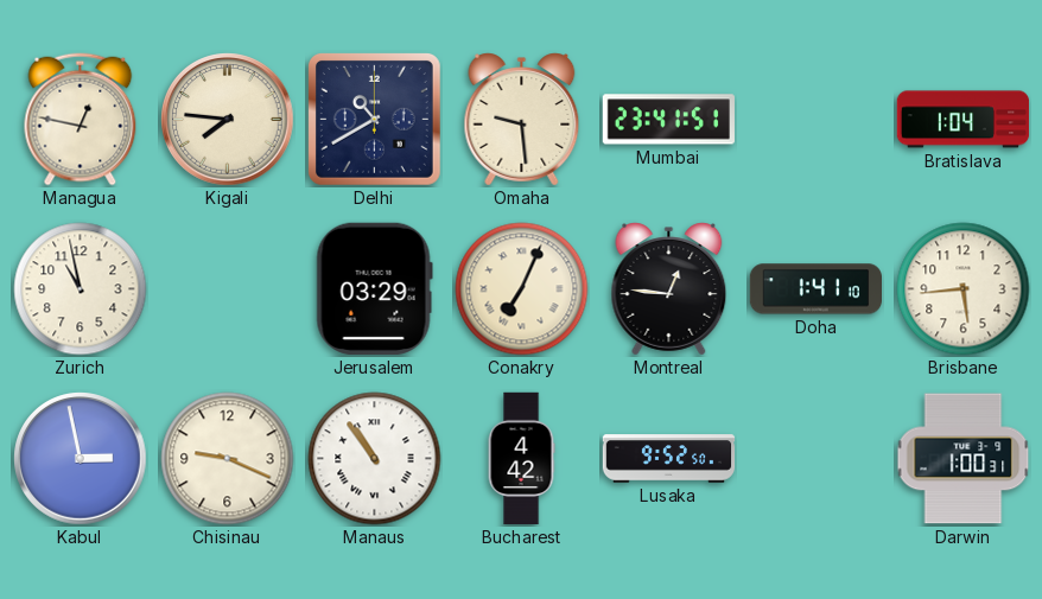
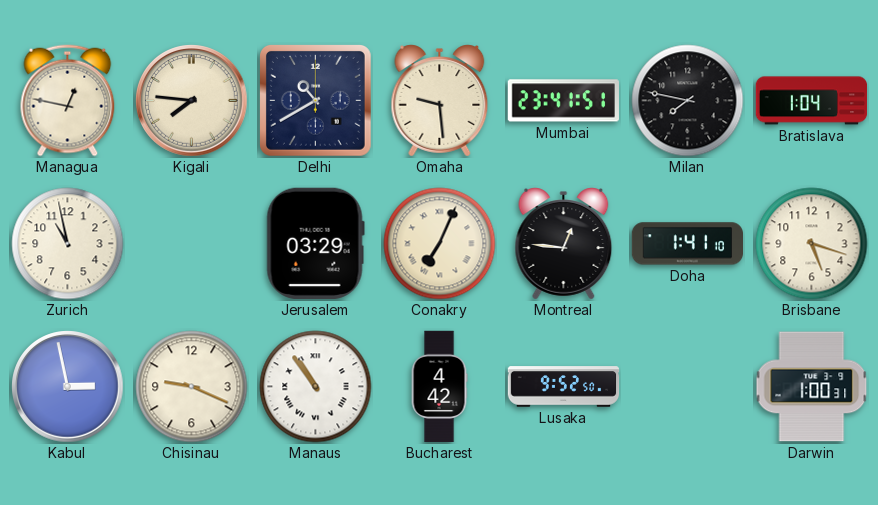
Milan: none -> 7:47
Brisbane: 5:44 -> 5:18
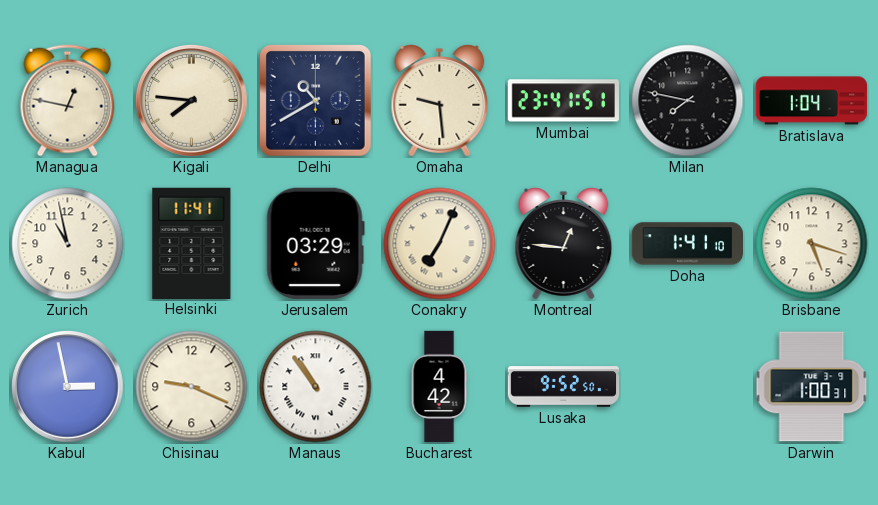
Helsinki: none -> 11:41
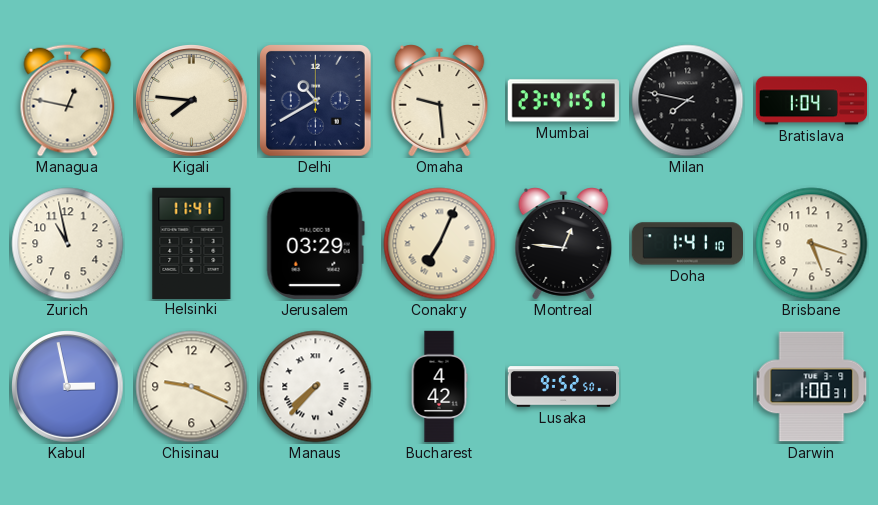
Manaus: 10:54 -> 7:37
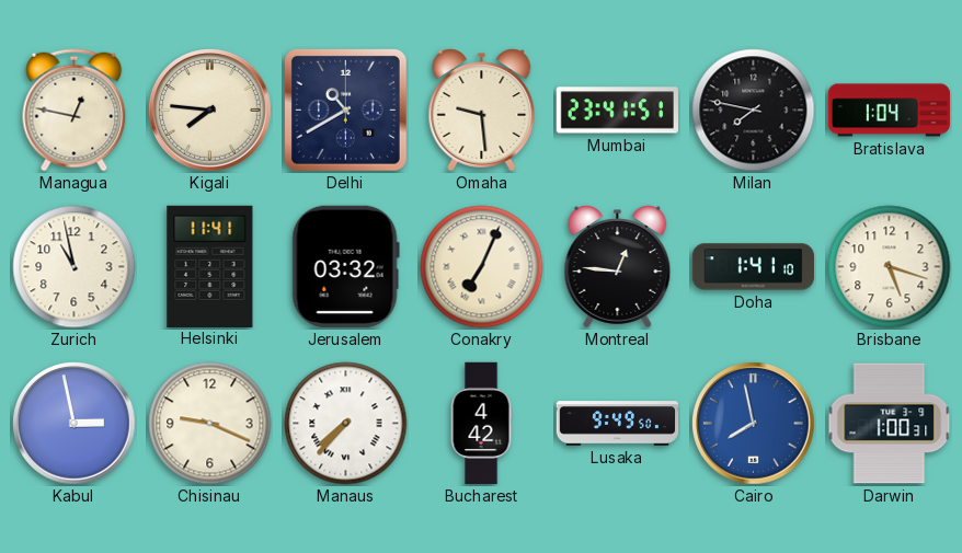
Jerusalem: 03:29 -> 03:32
Lusaka: 9:52 -> 9:49
Cairo: none -> 7:58
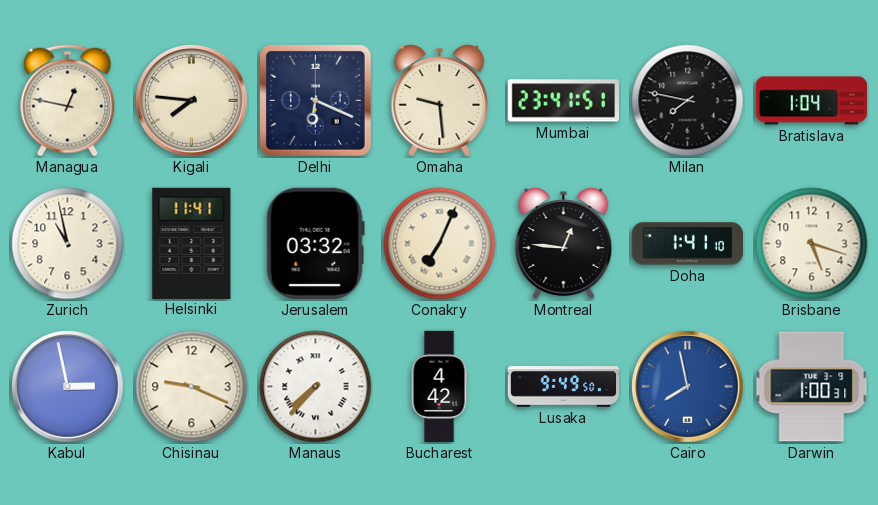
Delhi: 10:40 -> 6:19
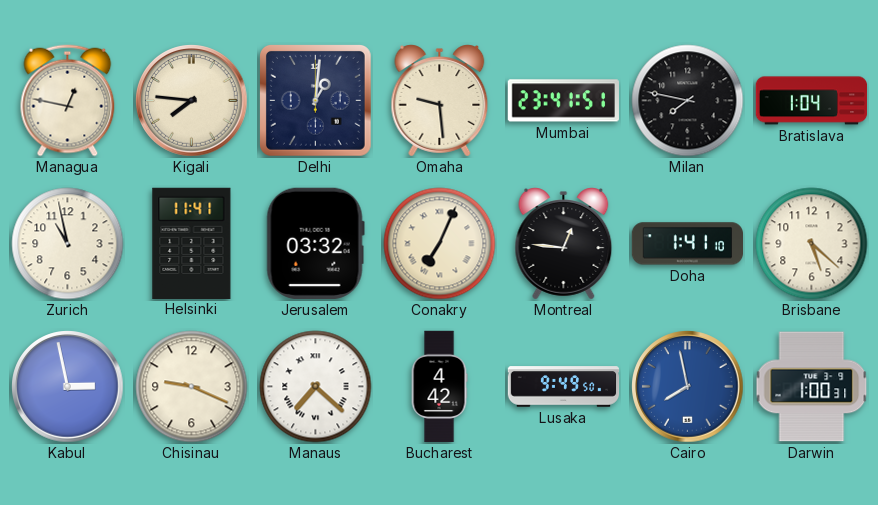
Delhi: 6:19 -> 1:01
Brisbane: 5:18 -> 5:22
Manaus: 7:37 -> 7:22
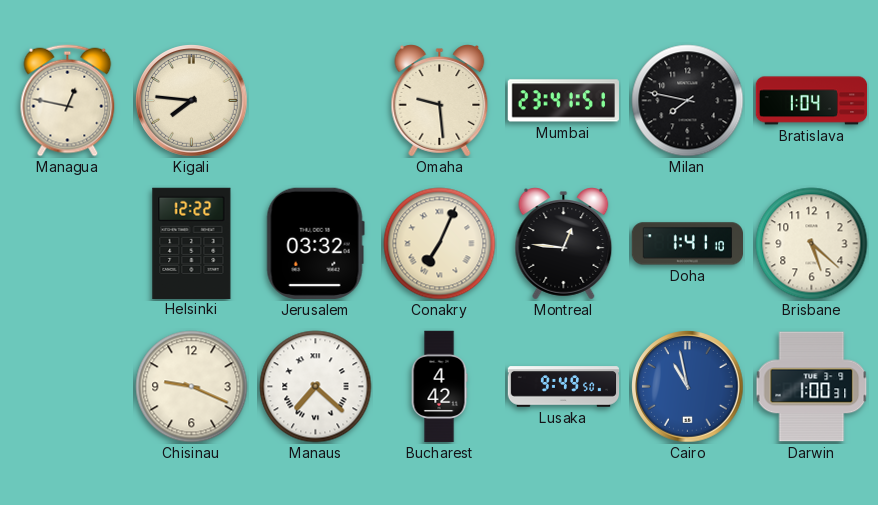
Delhi: 1:01 -> none
Zurich: 10:58 -> none
Helsinki: 11:41 -> 12:22
Kabul: 2:58 -> none
Cairo: 7:58 -> 10:58
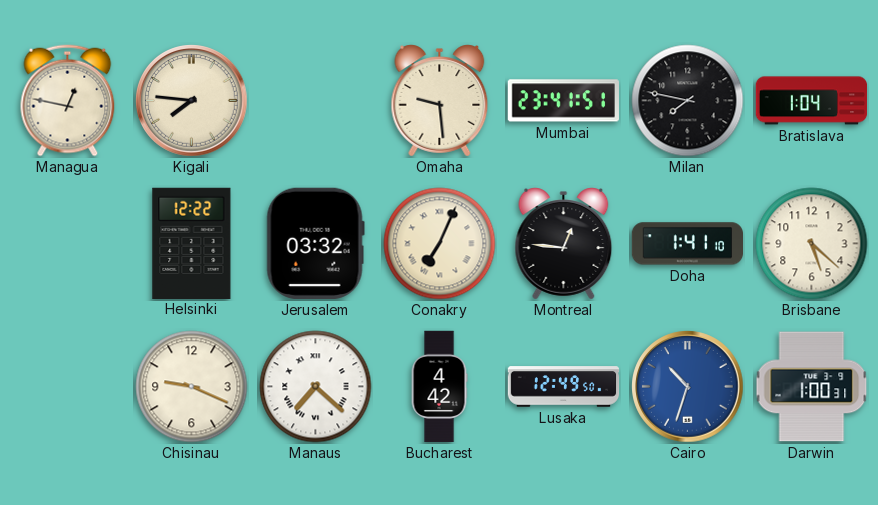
Lusaka: 9:49 -> 12:49
Cairo: 10:58 -> 10:33
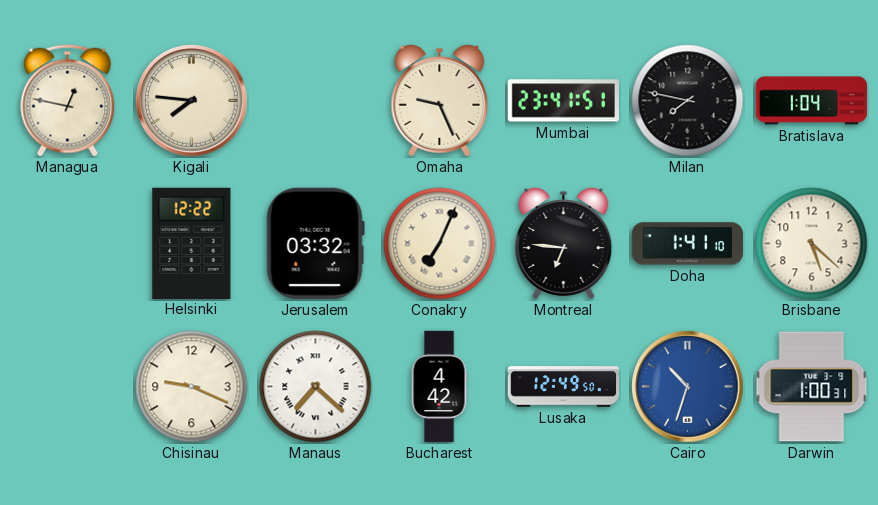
Omaha: 9:29 -> 9:26
Montreal: 12:46 -> 6:46
